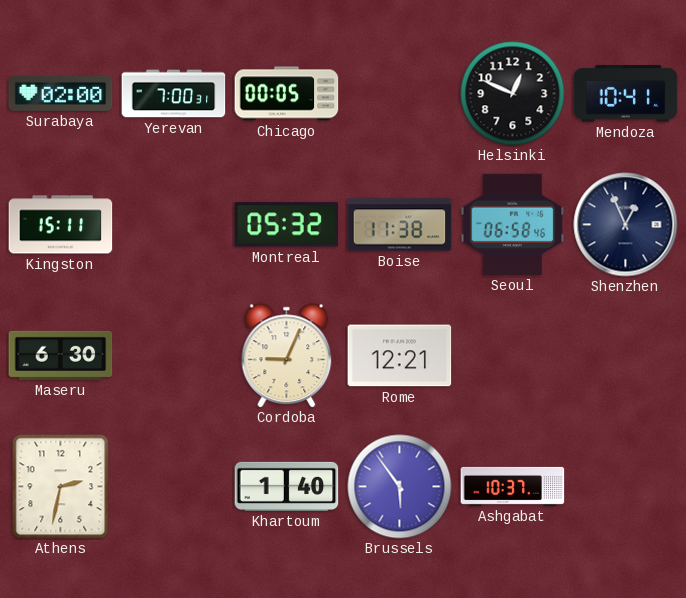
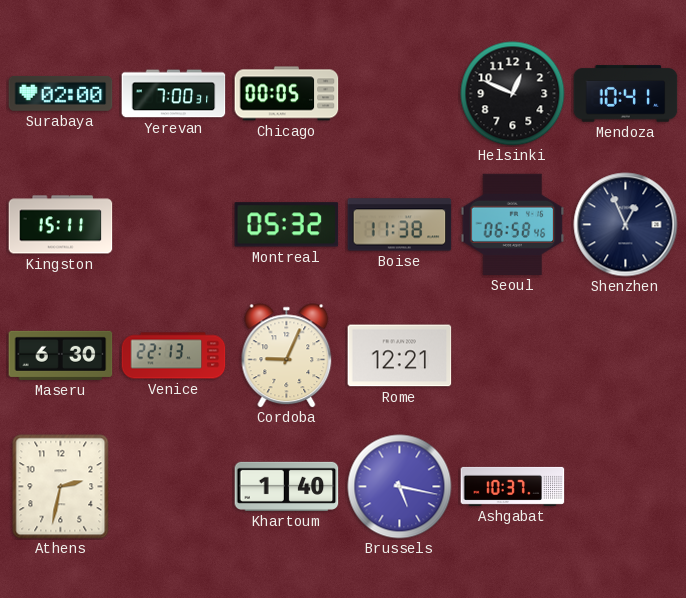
Venice: none -> 22:13
Brussels: 5:54 -> 5:17
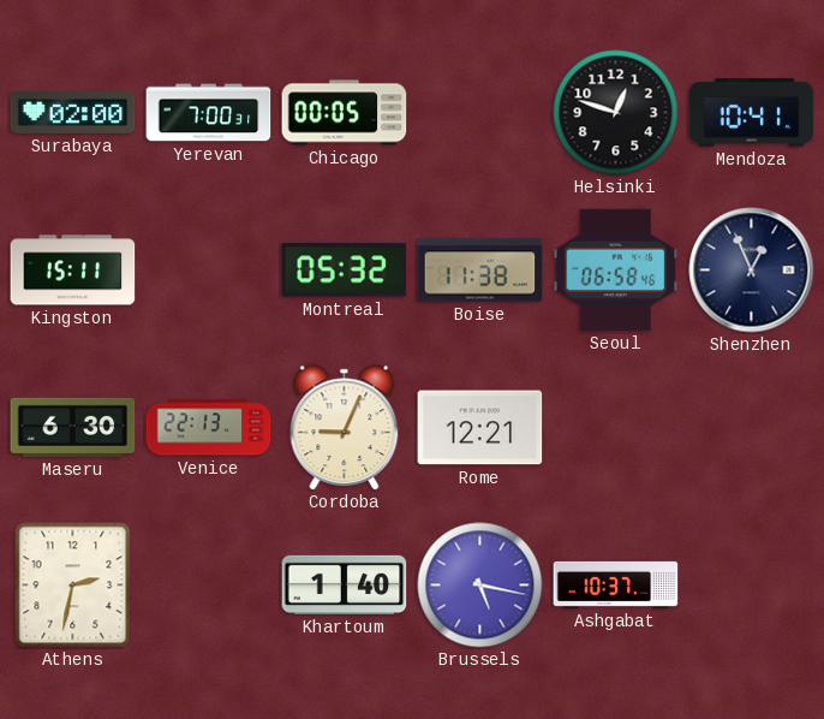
Helsinki: 12:49 -> 12:48
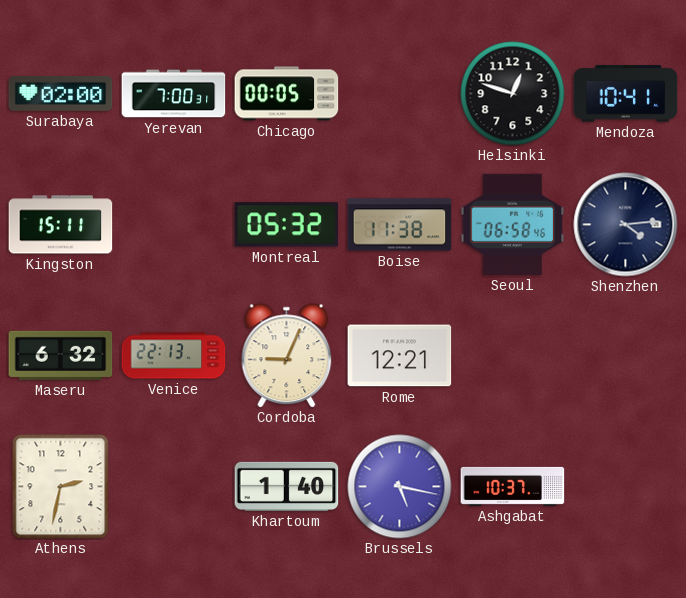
Shenzhen: 12:56 -> 4:14
Maseru: 6:30 -> 6:32
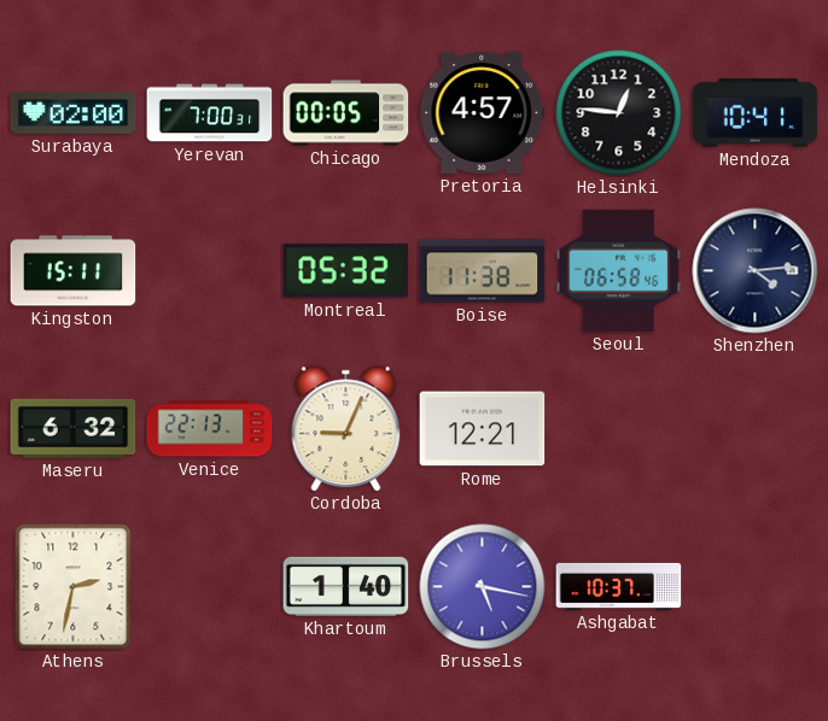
Pretoria: none -> 4:57
Helsinki: 12:48 -> 12:46
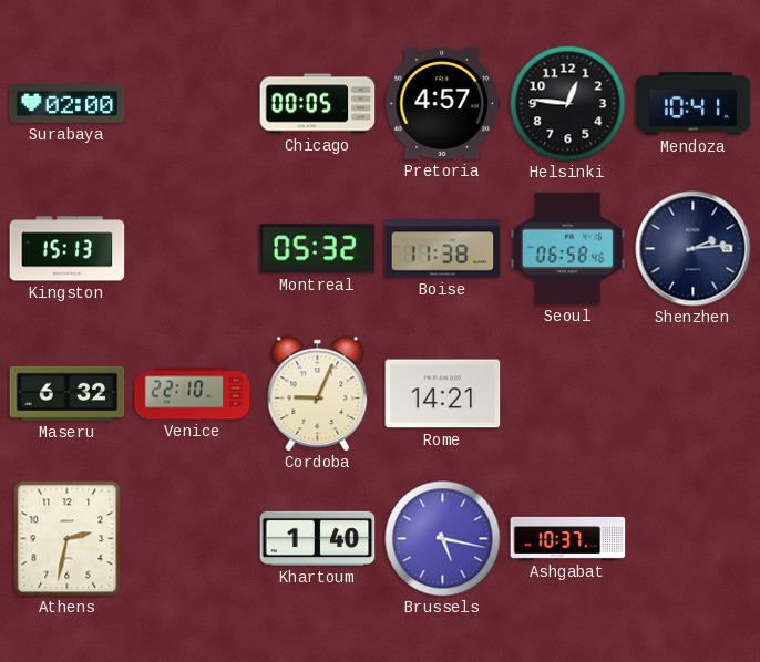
Yerevan: 7:00 -> none
Kingston: 15:11 -> 15:13
Shenzhen: 4:14 -> 2:14
Venice: 22:13 -> 22:10
Rome: 12:21 -> 14:21
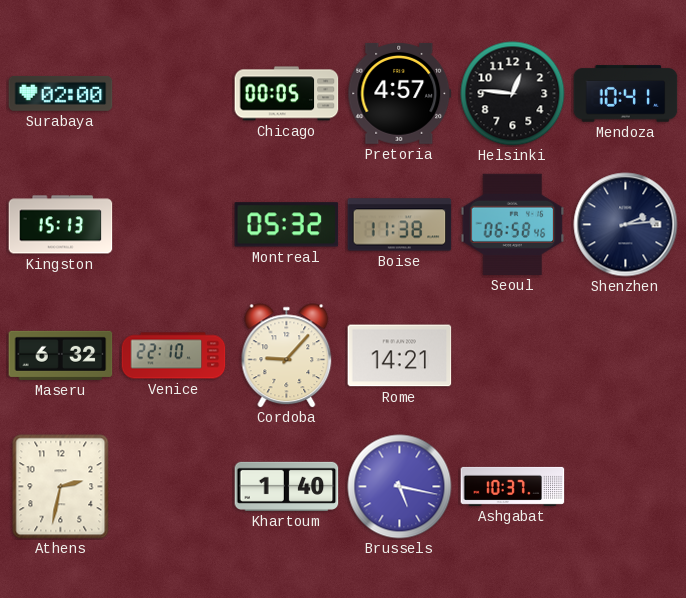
Cordoba: 9:04 -> 9:07
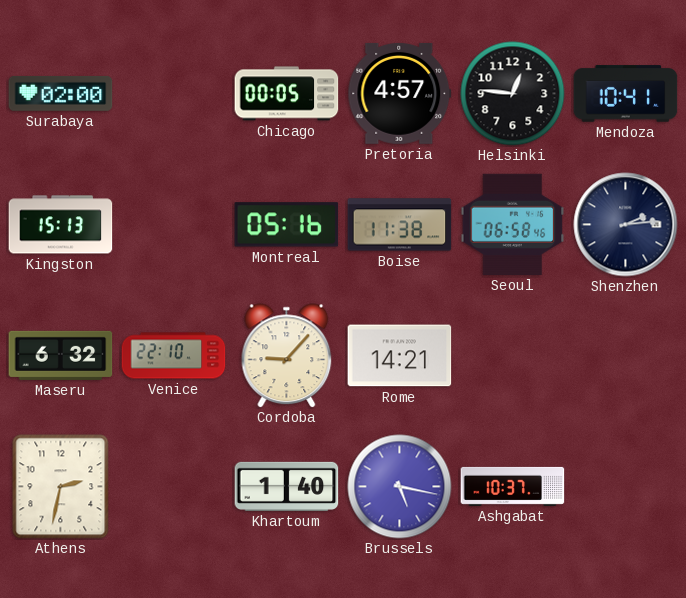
Montreal: 05:32 -> 05:16
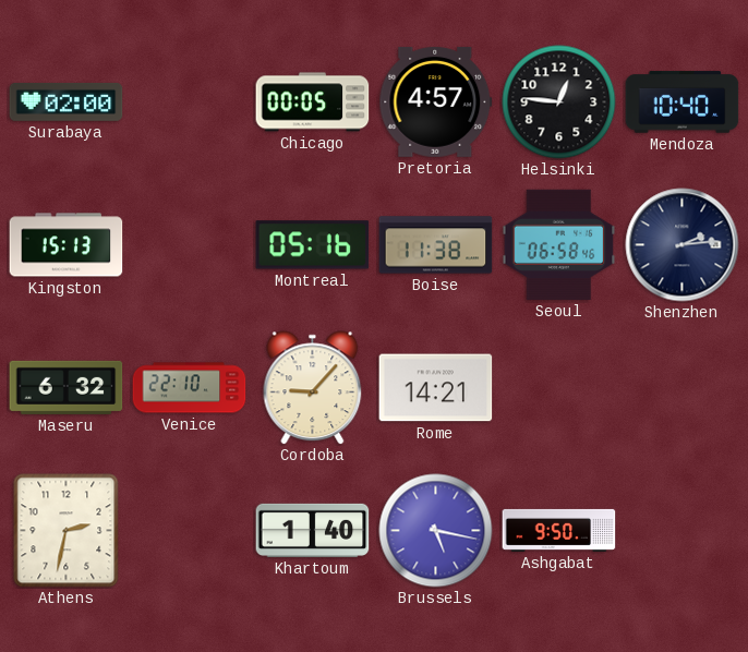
Mendoza: 10:41 -> 10:40
Ashgabat: 10:37 -> 9:50
